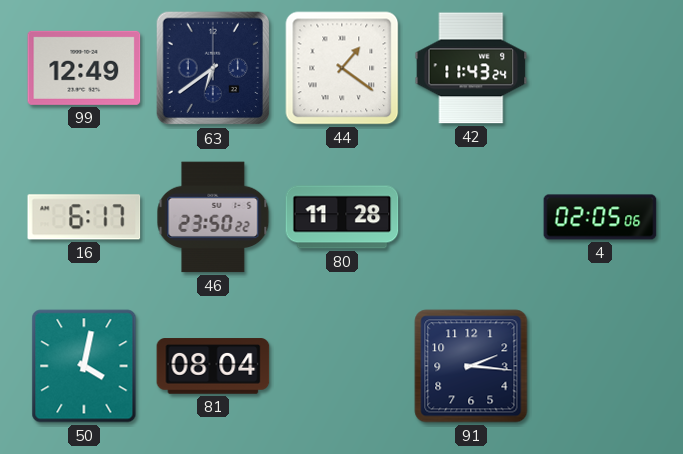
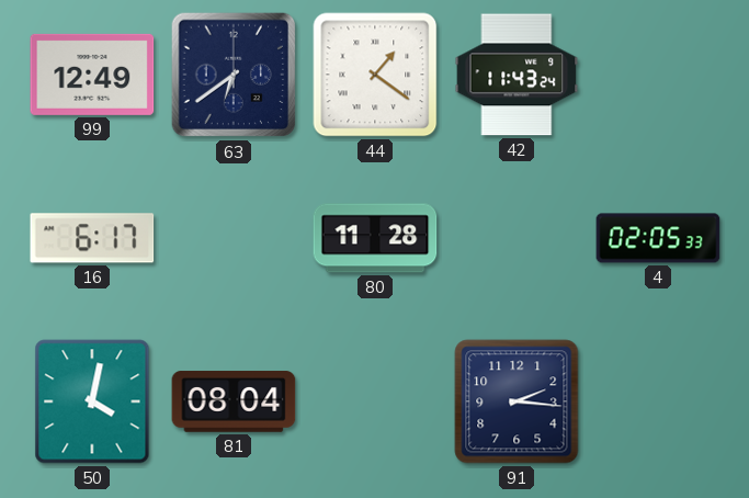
46: 23:50 -> none
4: 02:05:06 -> 02:05:33
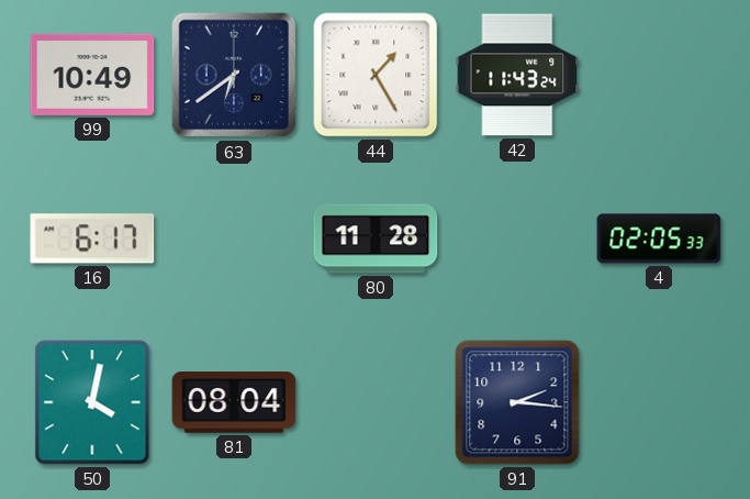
99: 12:49 -> 10:49
44: 1:21 -> 1:25
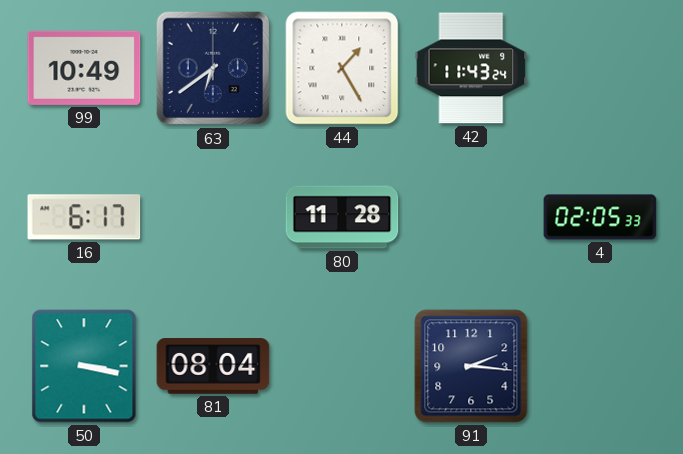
50: 4:02 -> 3:17
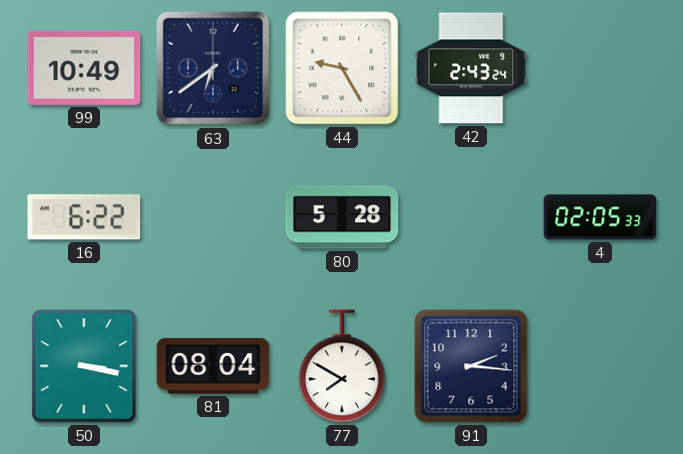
44: 1:25 -> 9:25
42: 11:43 -> 2:43
16: 6:17 -> 6:22
80: 11:28 -> 5:28
77: none -> 7:50
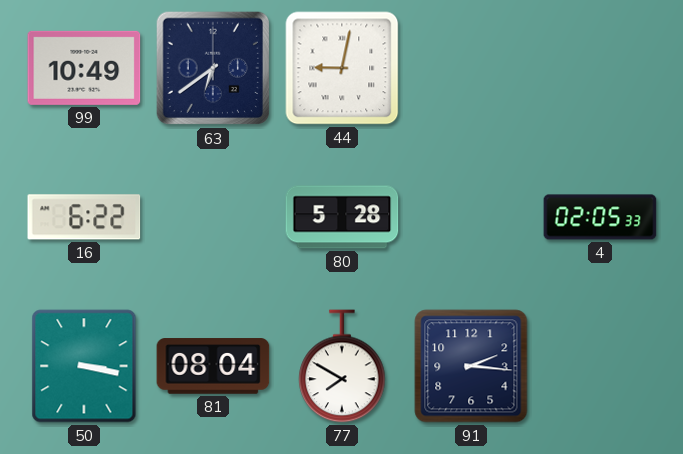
44: 9:25 -> 9:02
42: 2:43 -> none
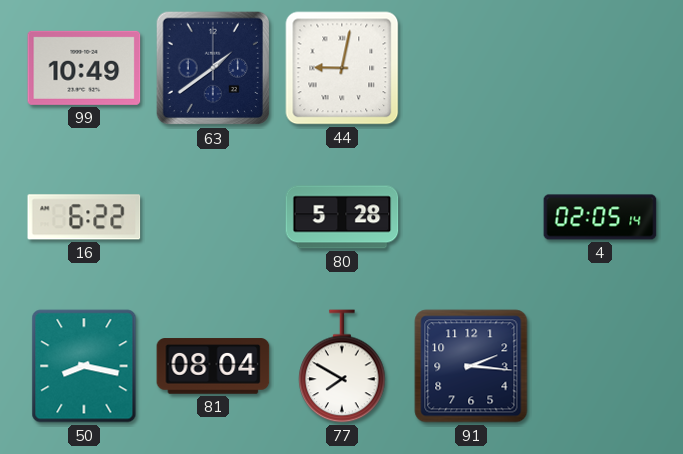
63: 6:39 -> 1:39
4: 02:05:33 -> 02:05:14
50: 3:17 -> 8:17
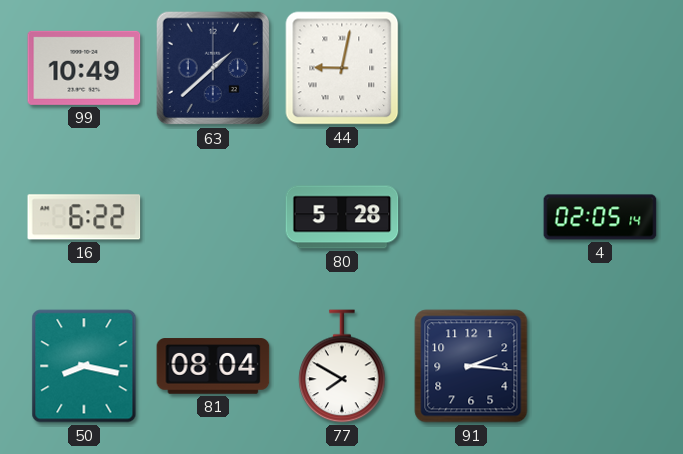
63: 1:39 -> 1:38
